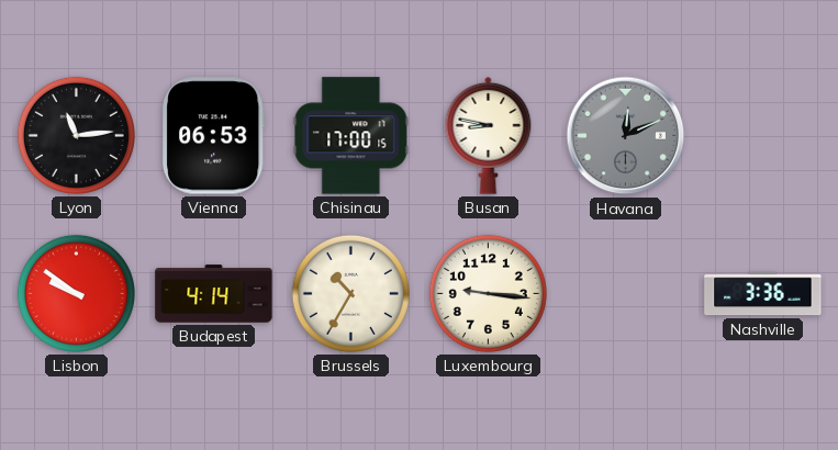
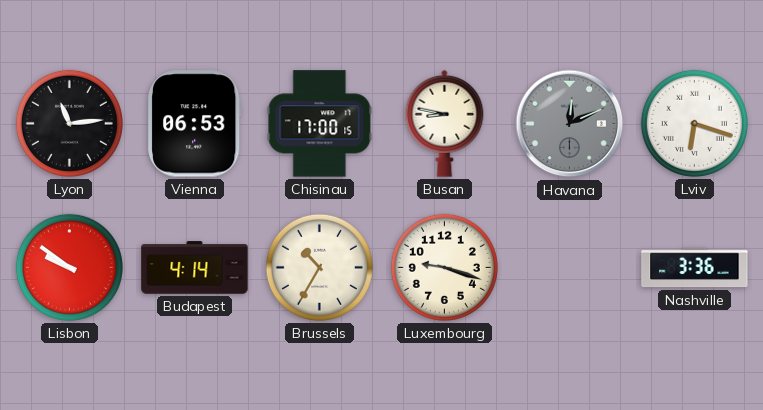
Lviv: none -> 6:18
Luxembourg: 9:16 -> 9:18
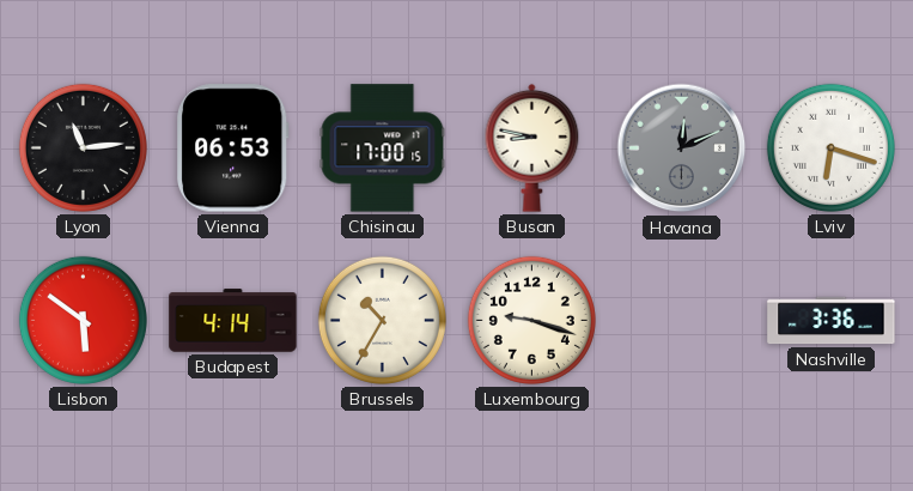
Lisbon: 9:51 -> 5:51
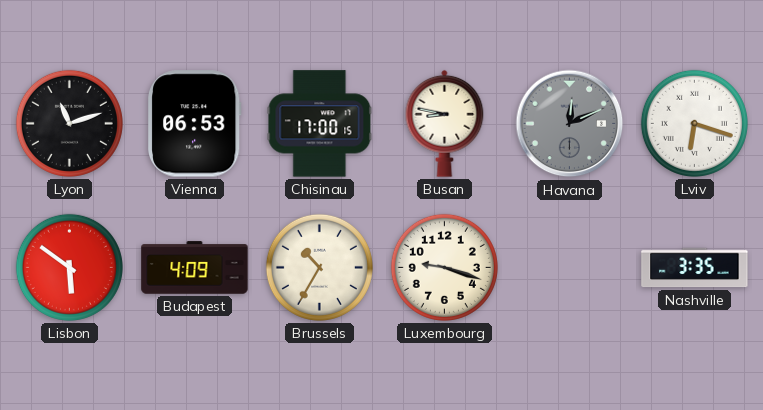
Lyon: 11:14 -> 11:12
Budapest: 4:14 -> 4:09
Nashville: 3:36 -> 3:35
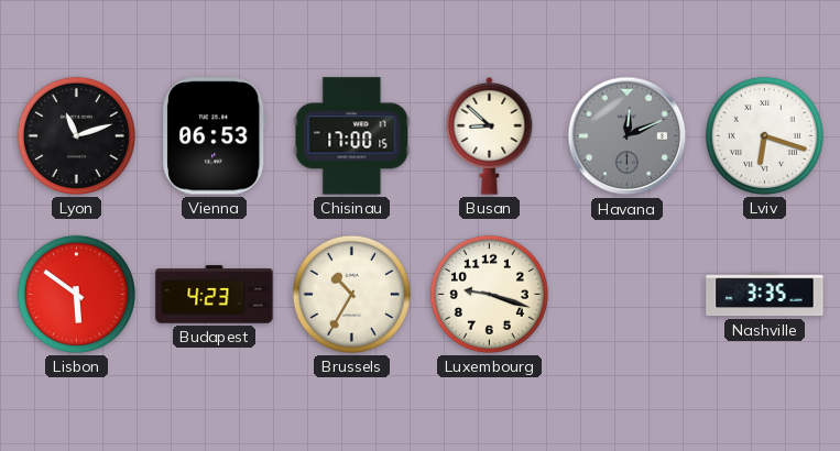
Busan: 8:47 -> 8:52
Budapest: 4:09 -> 4:23
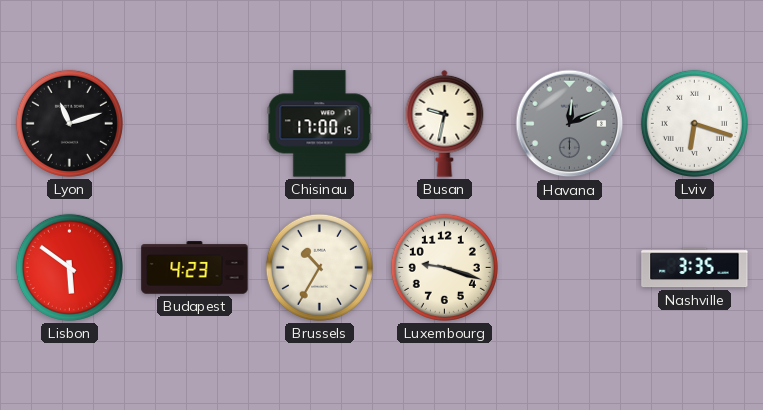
Vienna: 06:53 -> none
Busan: 8:52 -> 9:32
